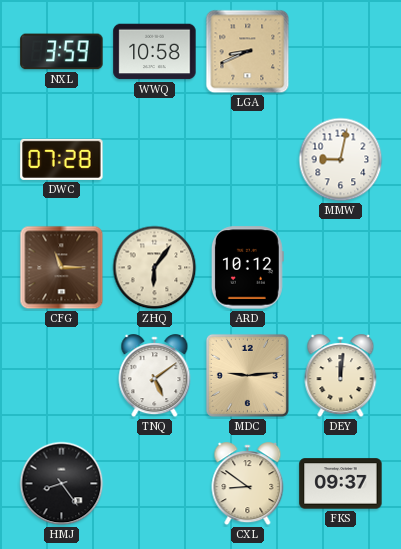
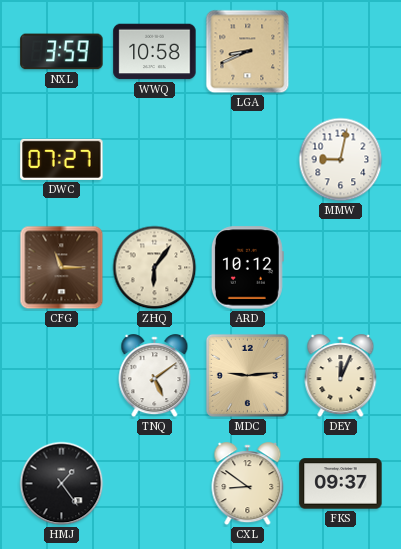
DWC: 07:28 -> 07:27
DEY: 12:01 -> 12:04
HMJ: 8:24 -> 1:24
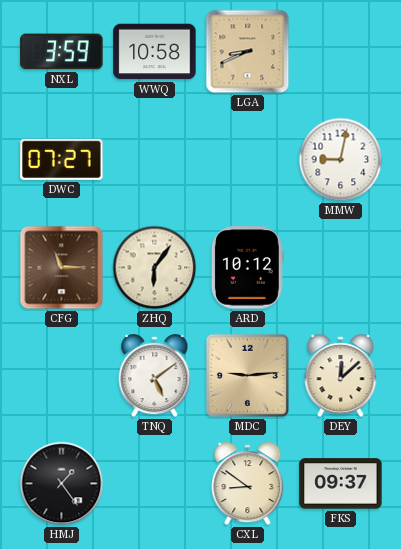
DEY: 12:04 -> 12:08
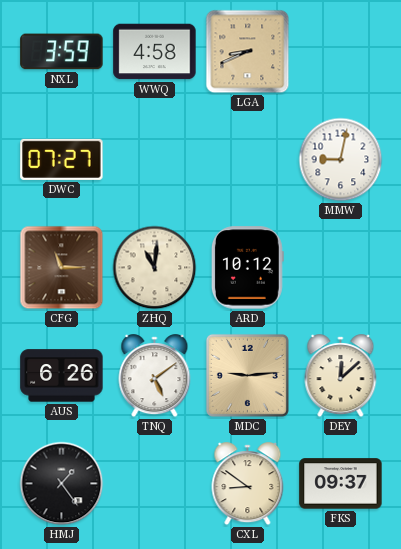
WWQ: 10:58 -> 4:58
ZHQ: 6:06 -> 11:01
AUS: none -> 6:26
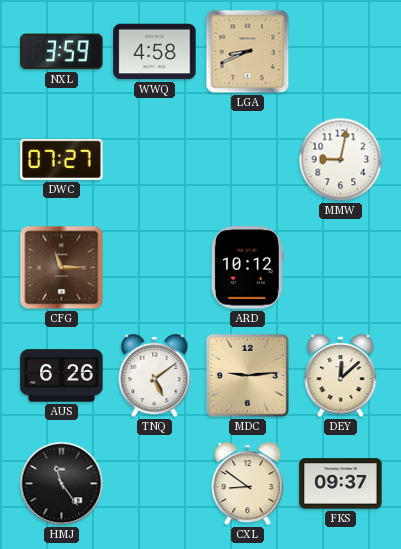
ZHQ: 11:01 -> none
HMJ: 1:24 -> 11:24
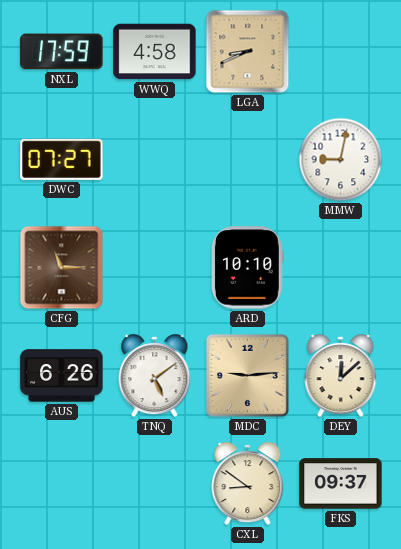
NXL: 3:59 -> 17:59
ARD: 10:12 -> 10:10
HMJ: 11:24 -> none
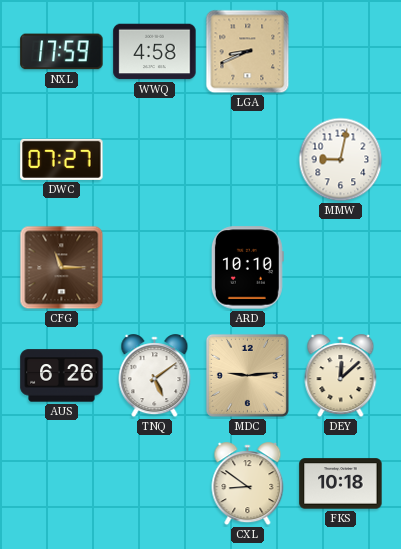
FKS: 09:37 -> 10:18
